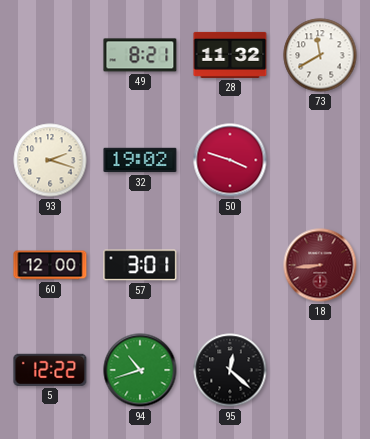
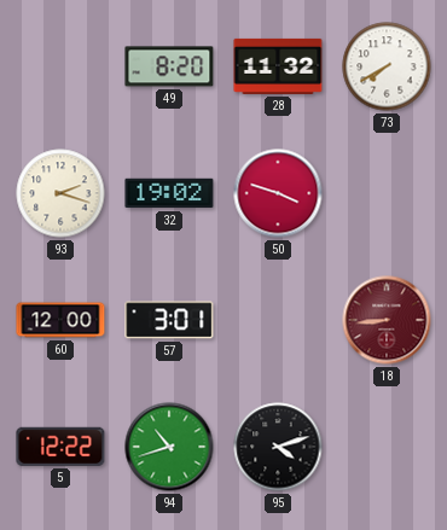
49: 8:21 -> 8:20
73: 11:40 -> 7:40
95: 12:22 -> 4:12
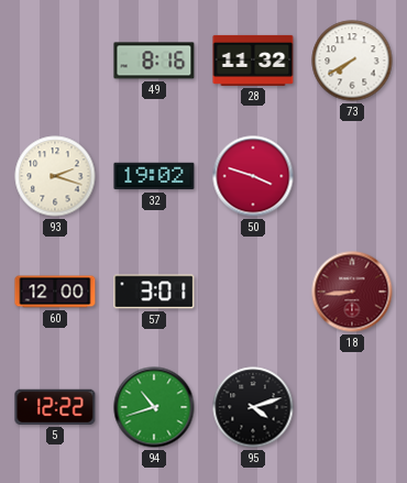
49: 8:20 -> 8:16
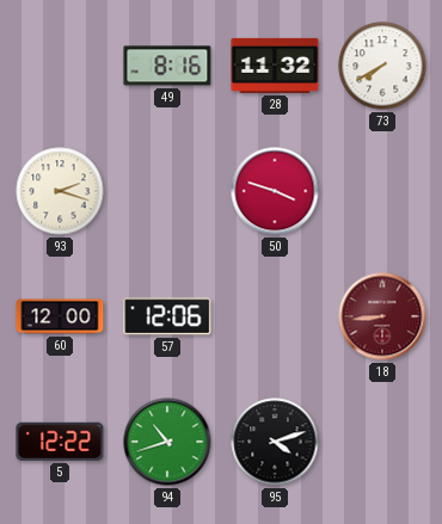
32: 19:02 -> none
57: 3:01 -> 12:06
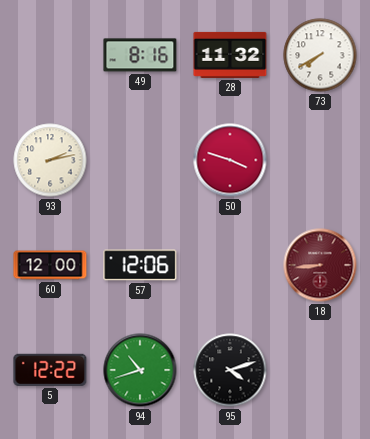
93: 2:18 -> 2:13
